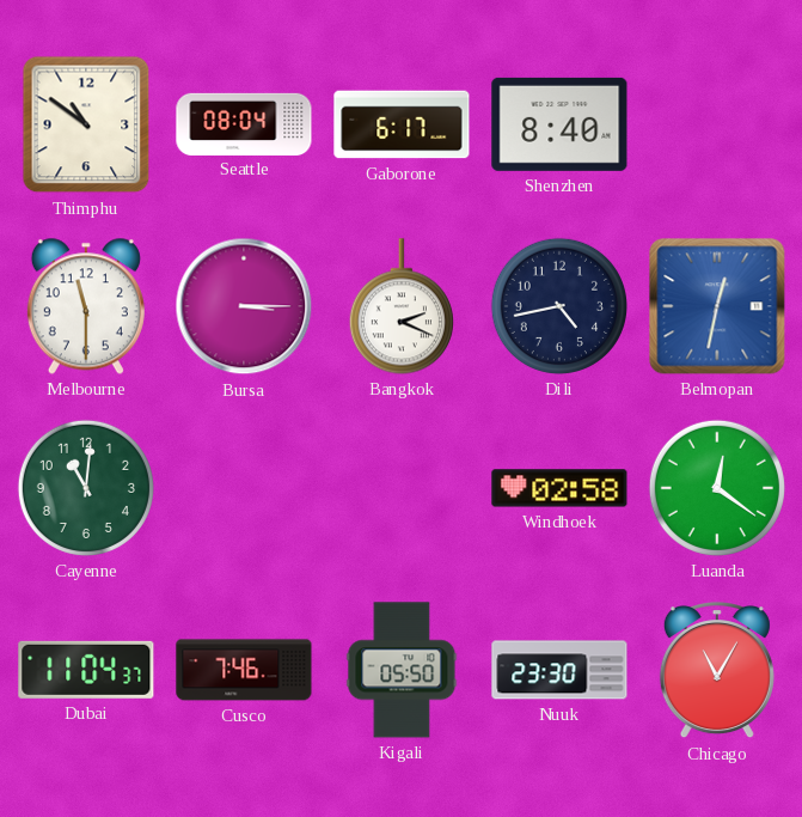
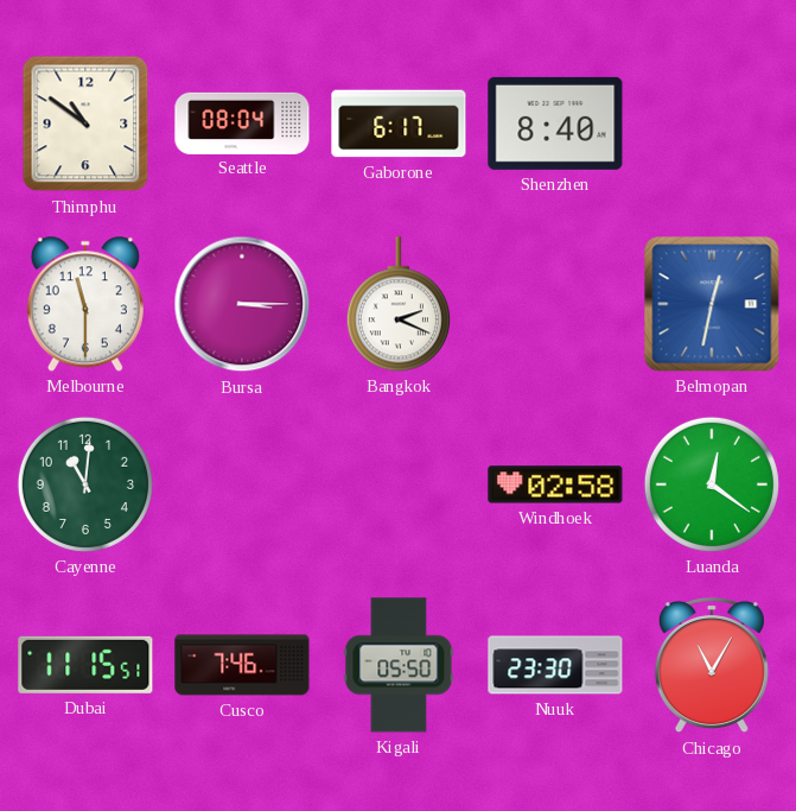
Dili: 4:43 -> none
Dubai: 11:04 -> 11:15
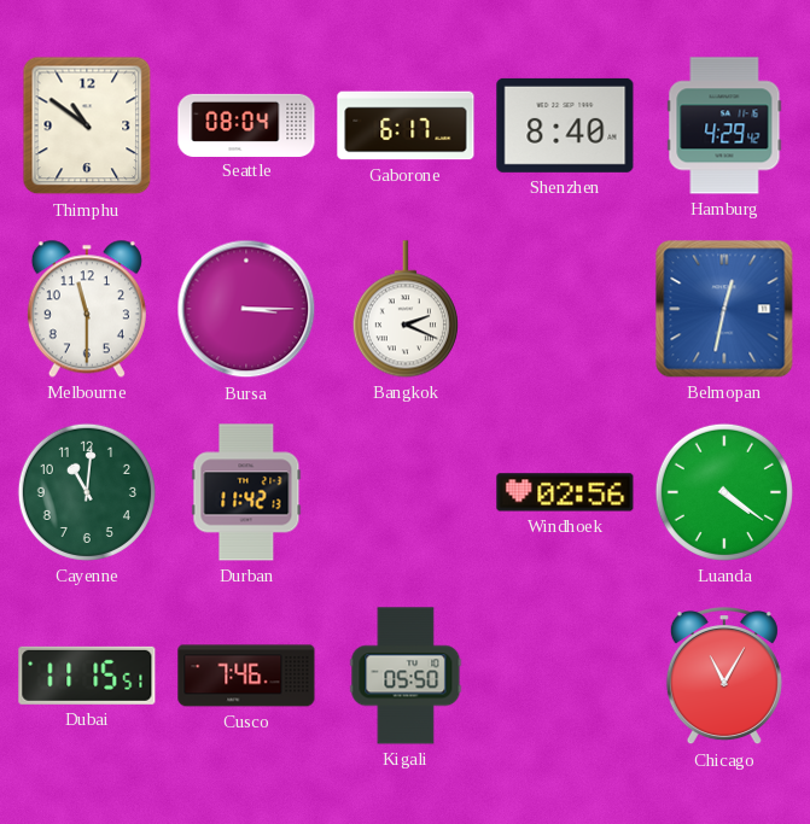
Hamburg: none -> 4:29
Durban: none -> 11:42
Windhoek: 02:58 -> 02:56
Luanda: 12:21 -> 4:21
Nuuk: 23:30 -> none
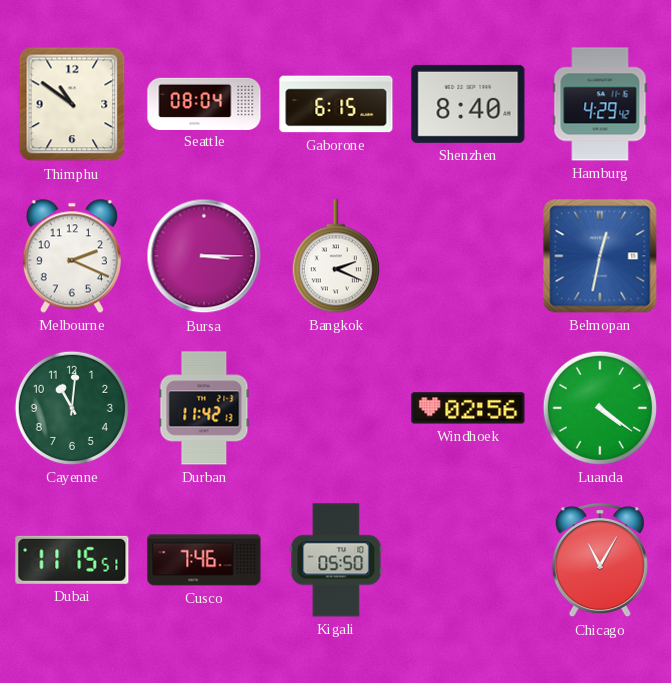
Gaborone: 6:17 -> 6:15
Melbourne: 11:30 -> 2:19
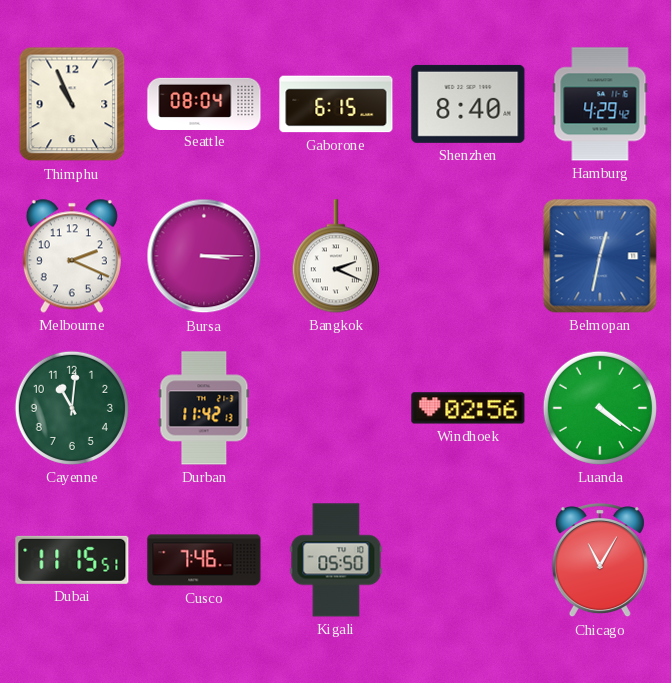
Thimphu: 10:51 -> 10:56
